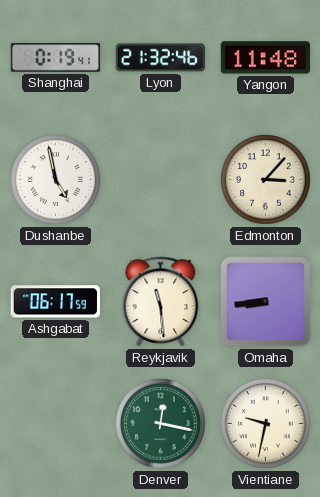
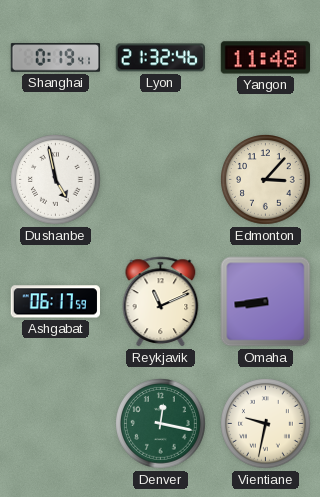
Reykjavik: 11:29 -> 11:11
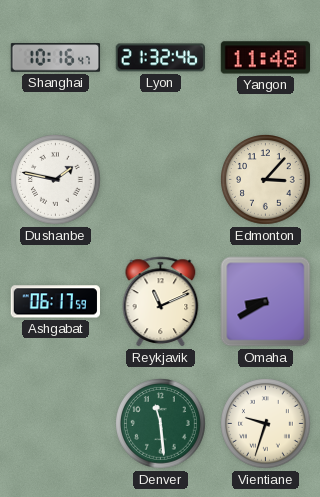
Shanghai: 0:19 -> 10:16
Dushanbe: 4:58 -> 1:47
Omaha: 8:44 -> 8:40
Denver: 12:17 -> 11:29
Vientiane: 9:32 -> 9:33
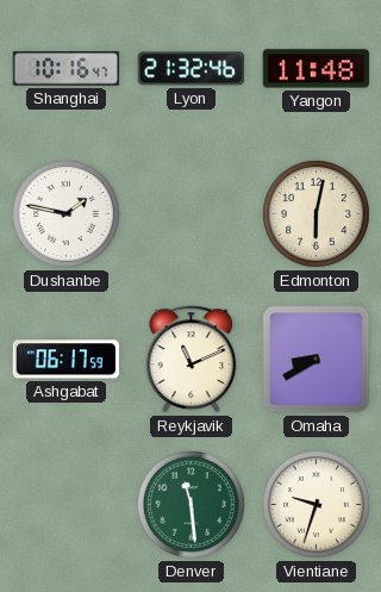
Edmonton: 3:07 -> 6:02
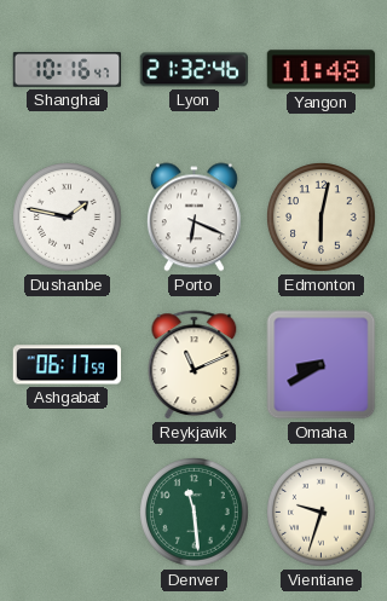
Porto: none -> 6:19
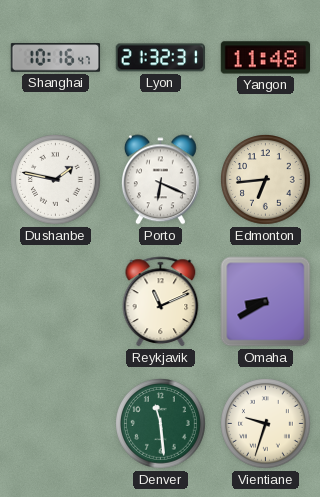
Lyon: 21:32:46 -> 21:32:31
Edmonton: 6:02 -> 6:44
Ashgabat: 06:17 -> none
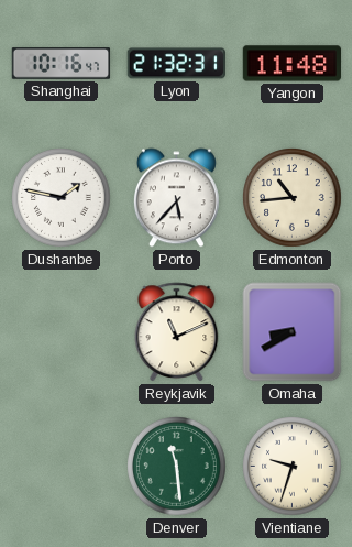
Porto: 6:19 -> 5:37
Edmonton: 6:44 -> 10:44
